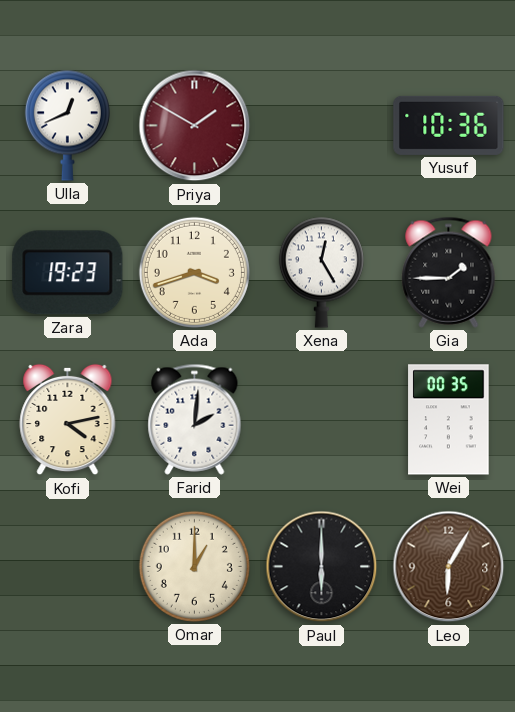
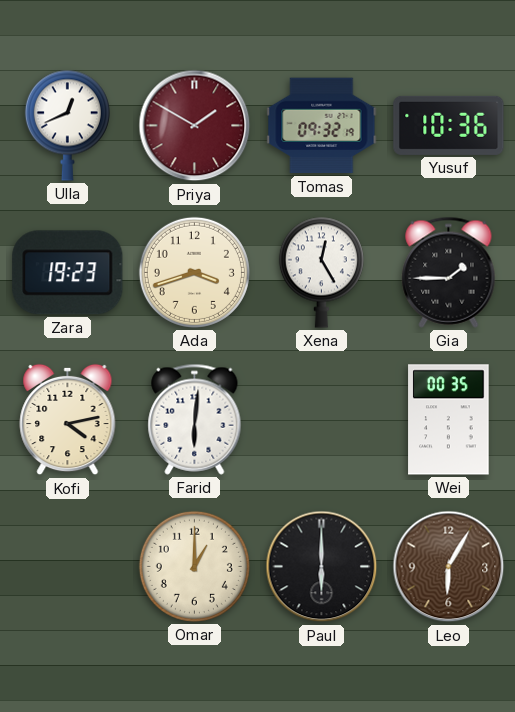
Tomas: none -> 09:32
Farid: 2:01 -> 6:01
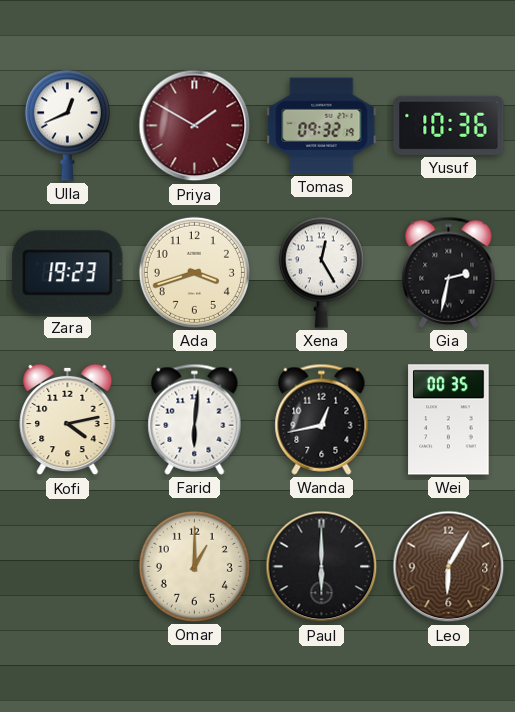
Gia: 1:45 -> 2:32
Wanda: none -> 12:43
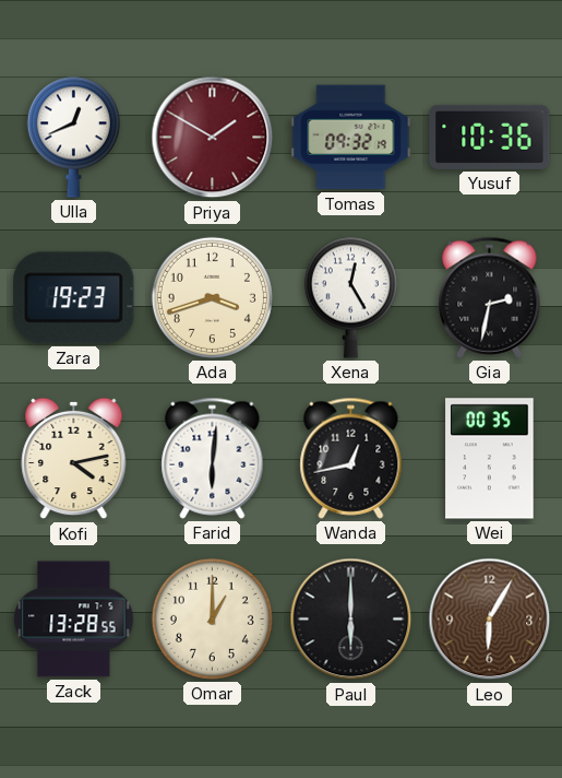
Zack: none -> 13:28
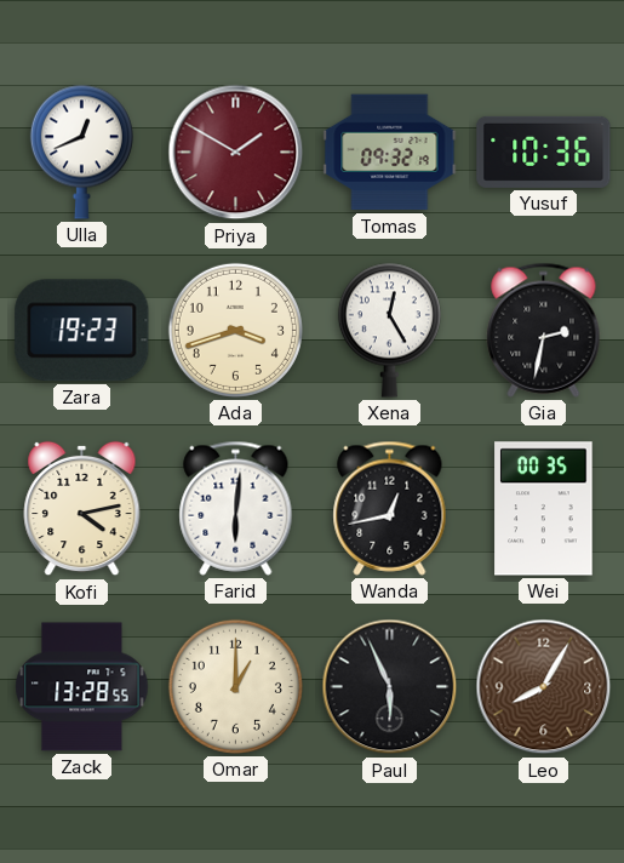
Paul: 6:00 -> 5:56
Leo: 6:05 -> 8:05
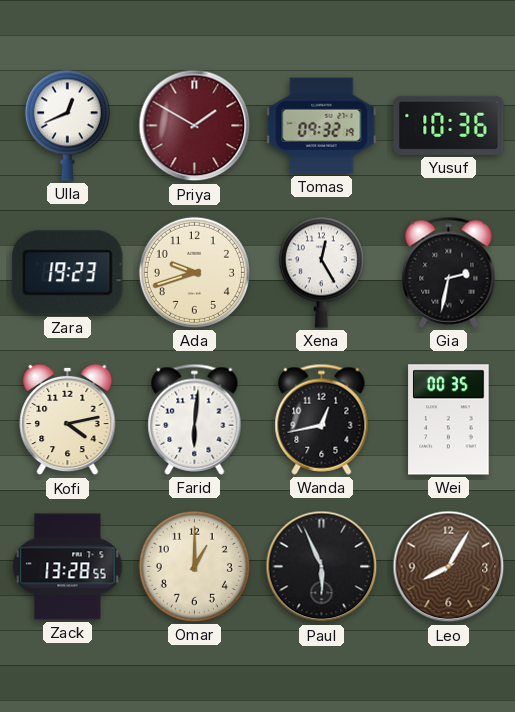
Ada: 3:42 -> 9:42
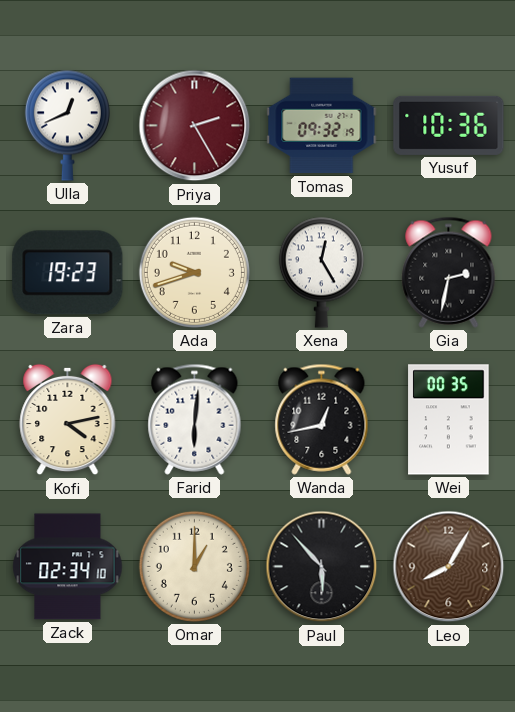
Priya: 1:50 -> 2:25
Zack: 13:28 -> 02:34
Paul: 5:56 -> 5:53
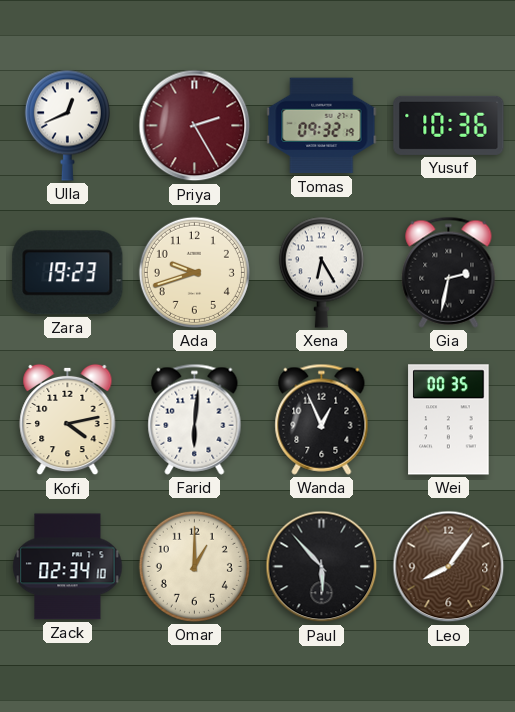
Xena: 12:25 -> 6:25
Wanda: 12:43 -> 12:56
Leo: 8:05 -> 8:06
